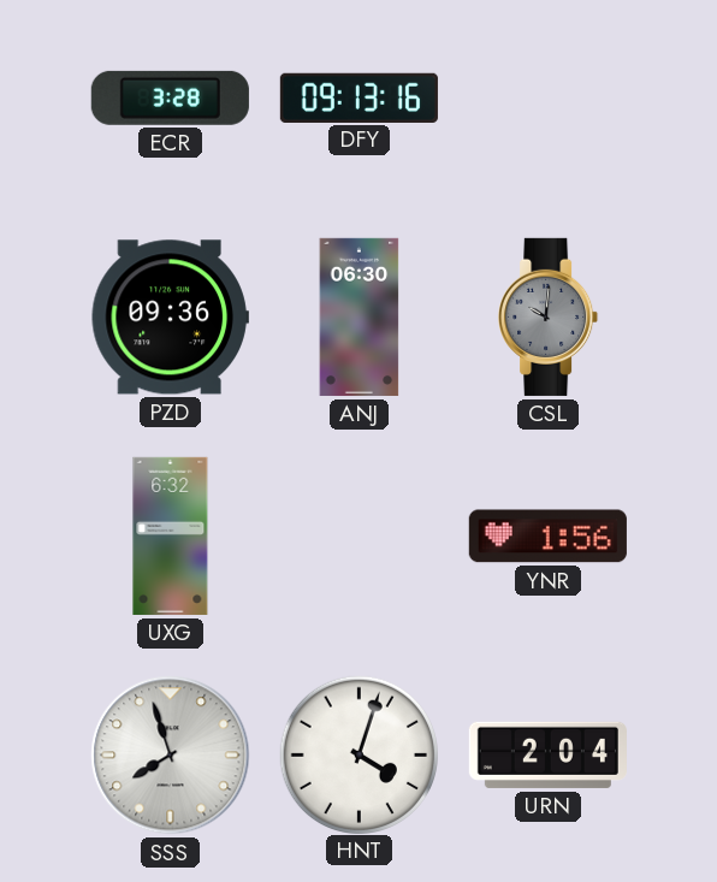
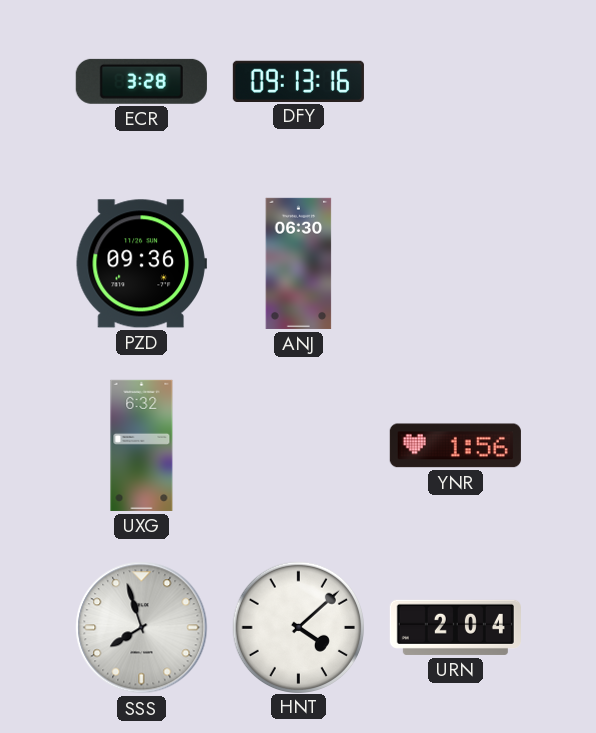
CSL: 10:01 -> none
HNT: 4:03 -> 4:08
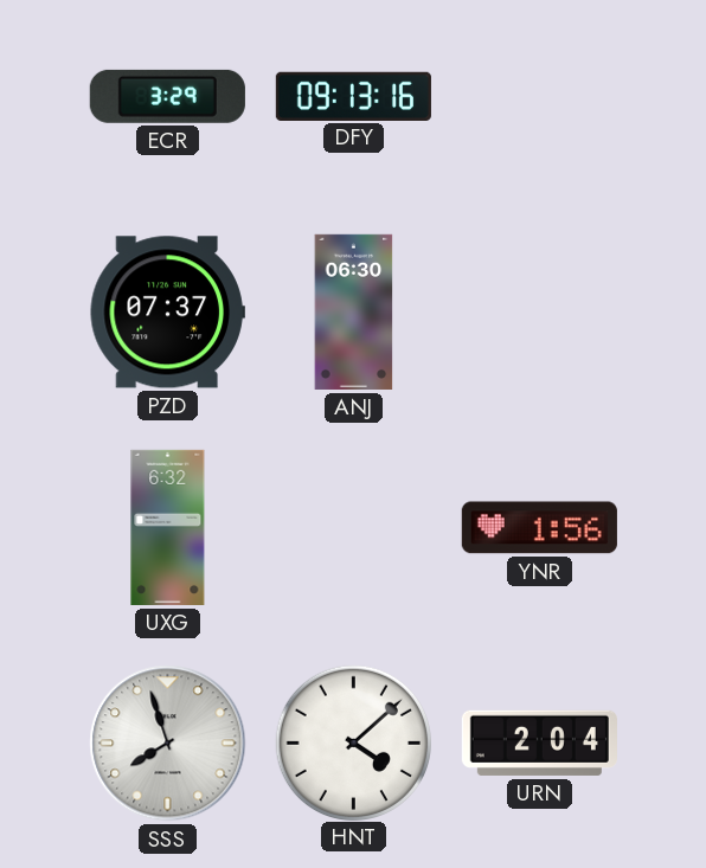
ECR: 3:28 -> 3:29
PZD: 09:36 -> 07:37
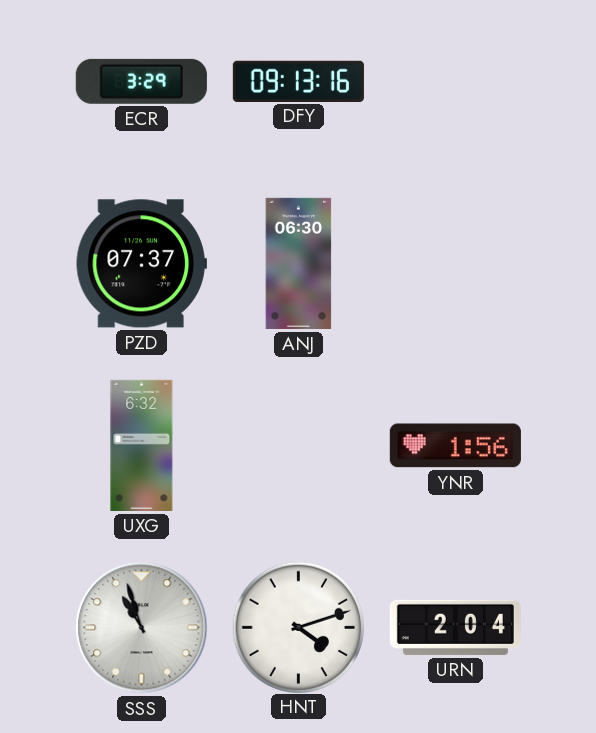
SSS: 7:57 -> 10:57
HNT: 4:08 -> 4:12
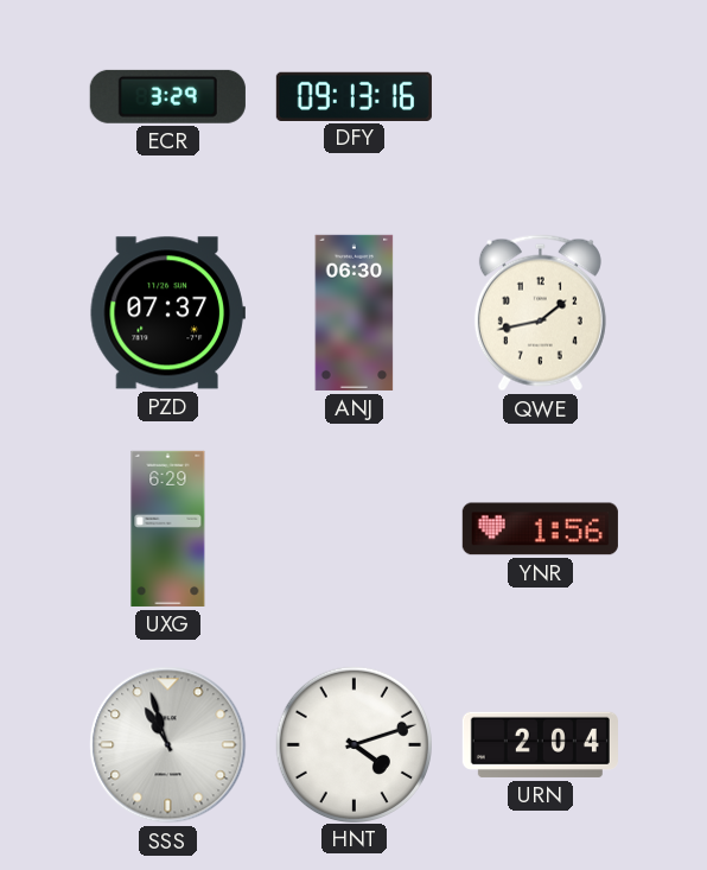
QWE: none -> 1:43
UXG: 6:32 -> 6:29
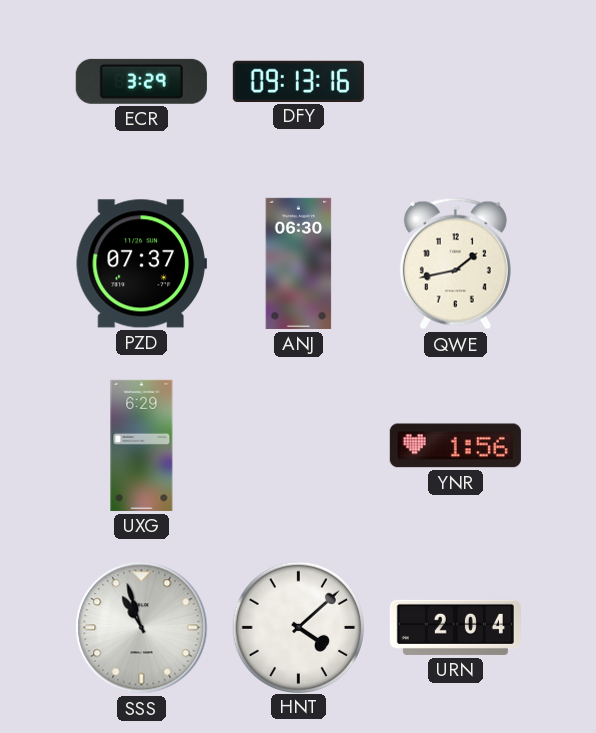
HNT: 4:12 -> 4:08
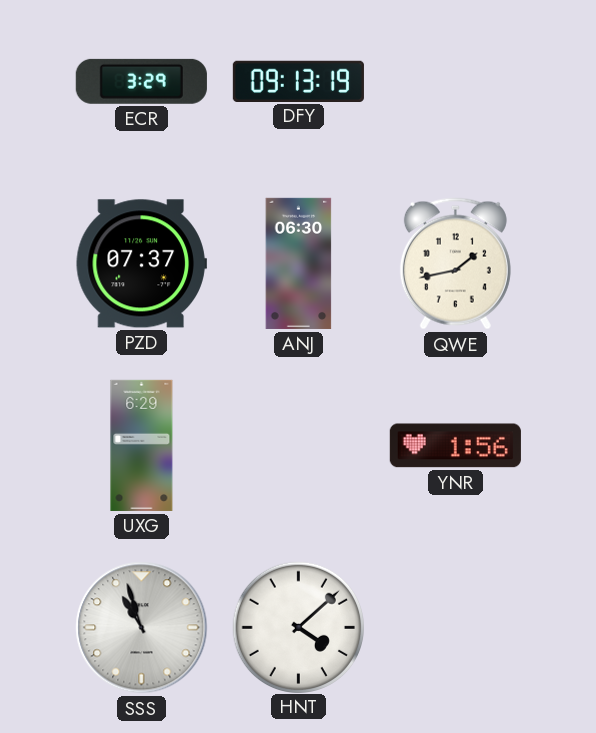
DFY: 09:13:16 -> 09:13:19
URN: 2:04 -> none
